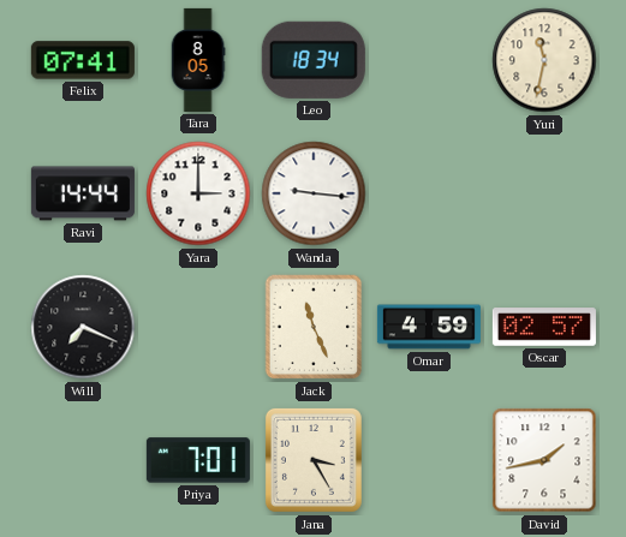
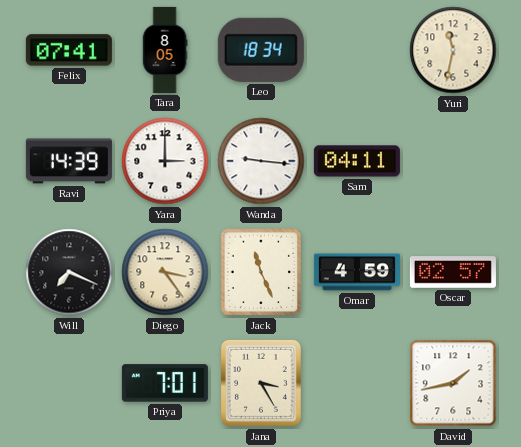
Ravi: 14:44 -> 14:39
Sam: none -> 04:11
Diego: none -> 3:24
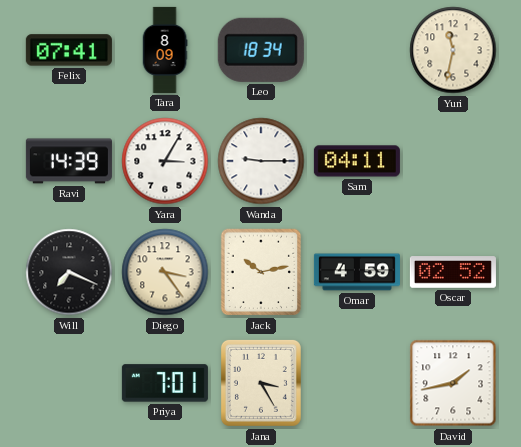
Tara: 8:05 -> 8:09
Yara: 3:00 -> 3:05
Wanda: 9:16 -> 9:15
Jack: 11:26 -> 10:13
Oscar: 02:57 -> 02:52
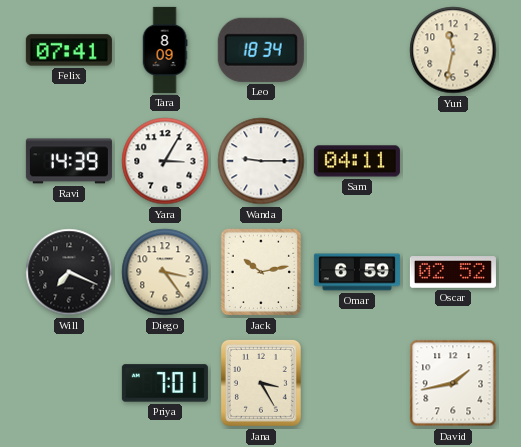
Omar: 4:59 -> 6:59
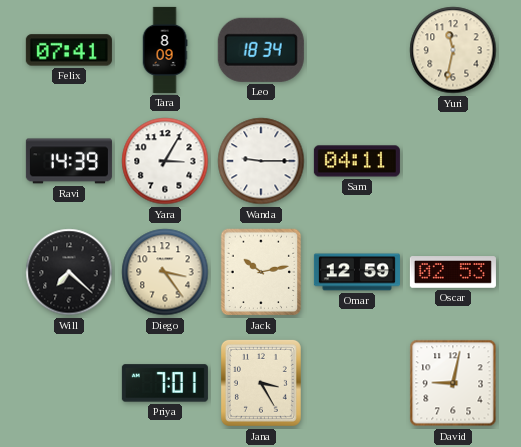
Will: 7:19 -> 7:22
Omar: 6:59 -> 12:59
Oscar: 02:52 -> 02:53
David: 1:43 -> 9:02
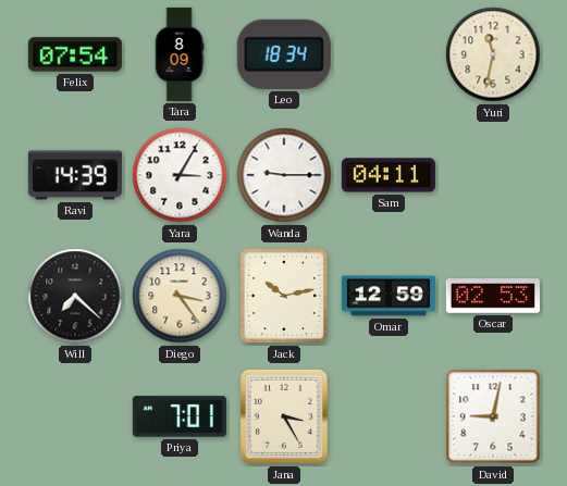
Felix: 07:41 -> 07:54
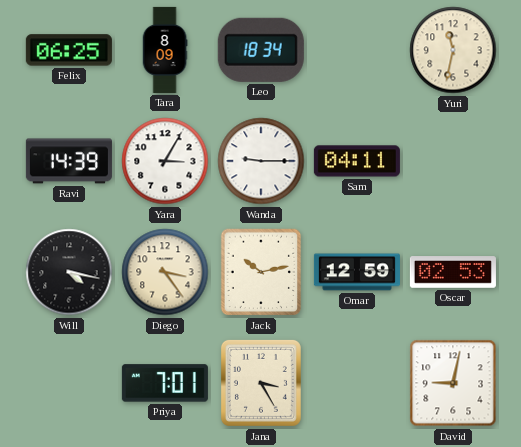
Felix: 07:54 -> 06:25
Will: 7:22 -> 4:17
